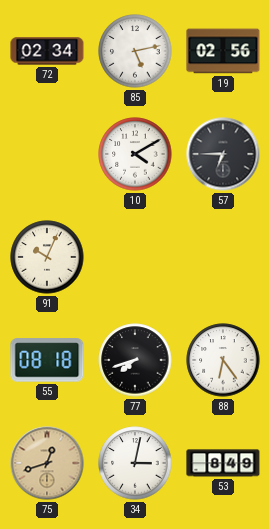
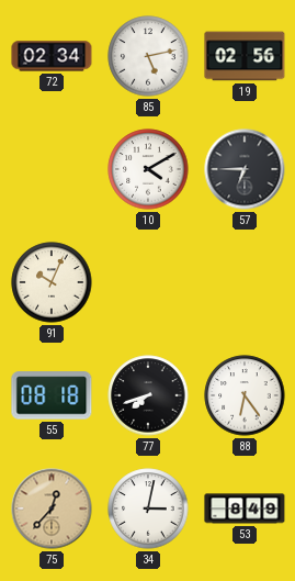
75: 12:42 -> 12:37
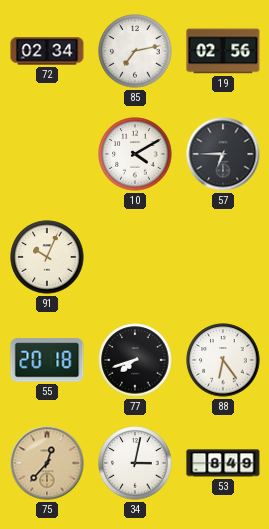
85: 5:13 -> 7:13
55: 08:18 -> 20:18
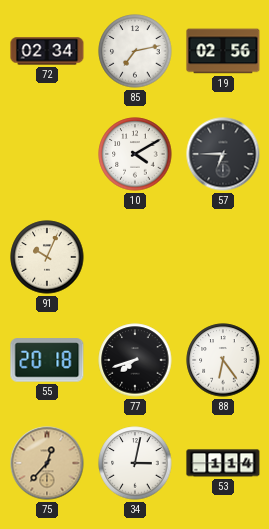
53: 8:49 -> 1:14
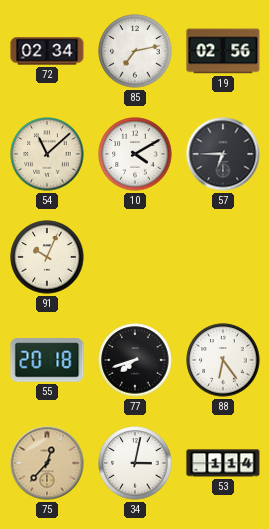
54: none -> 11:08
